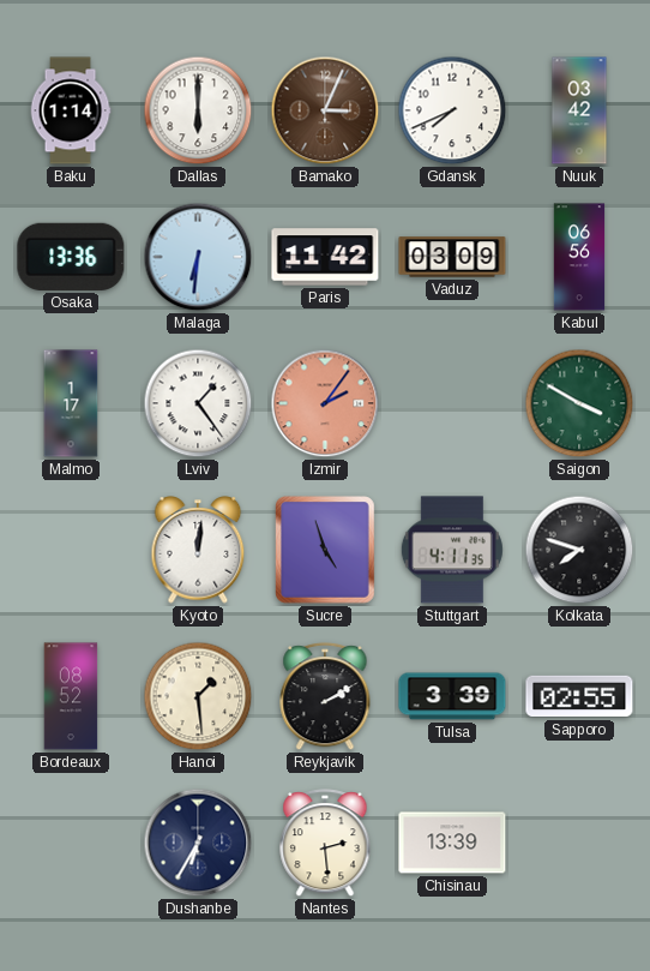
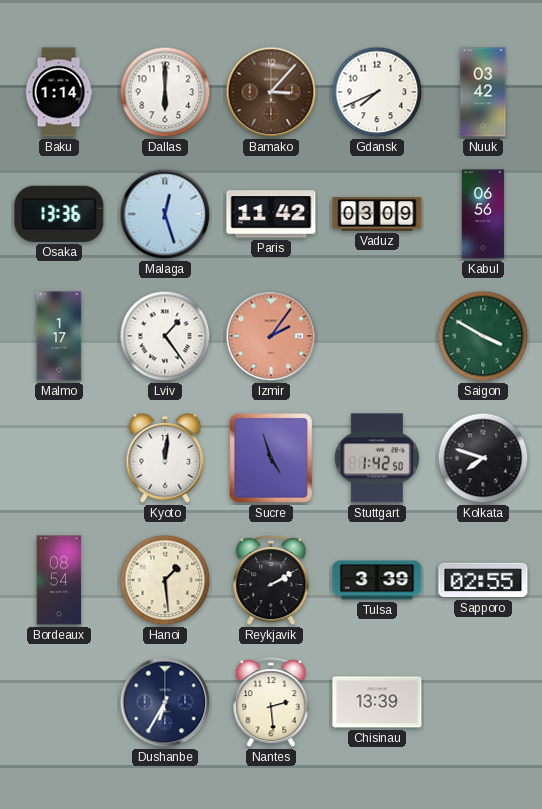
Bamako: 3:04 -> 3:07
Malaga: 6:31 -> 12:27
Stuttgart: 4:11 -> 1:42
Bordeaux: 08:52 -> 08:54
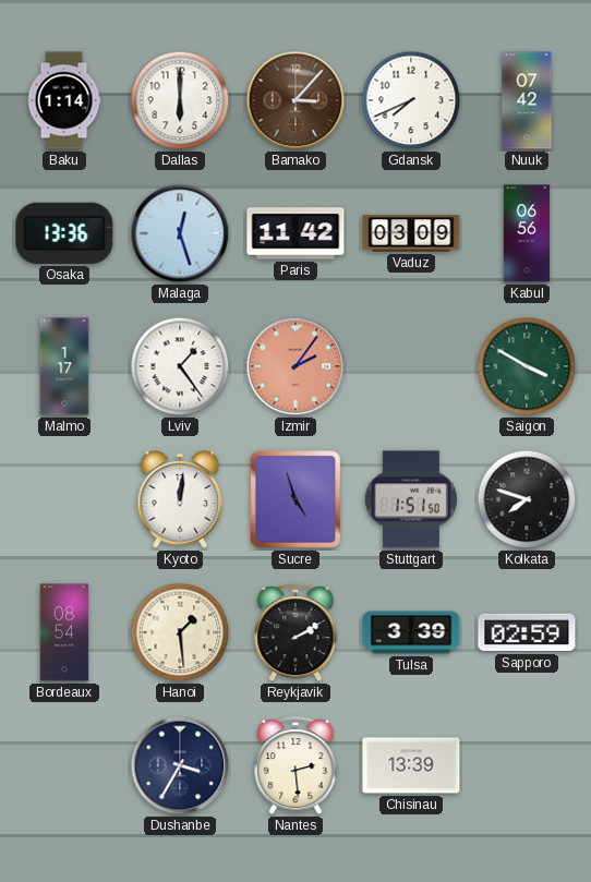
Nuuk: 03:42 -> 07:42
Stuttgart: 1:42 -> 1:51
Sapporo: 02:55 -> 02:59
Dushanbe: 6:35 -> 3:35
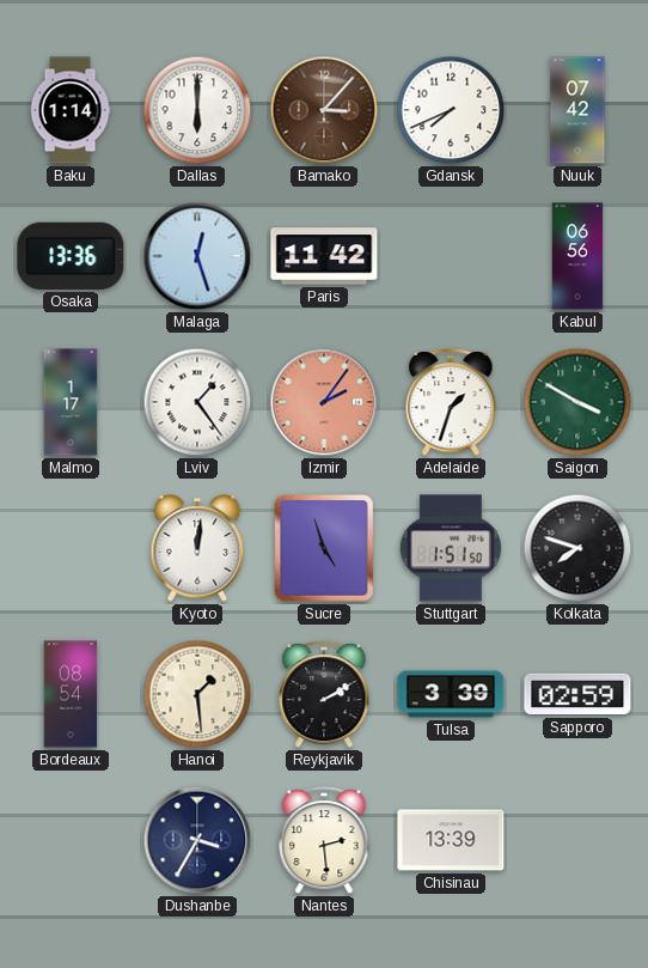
Vaduz: 03:09 -> none
Adelaide: none -> 1:33
